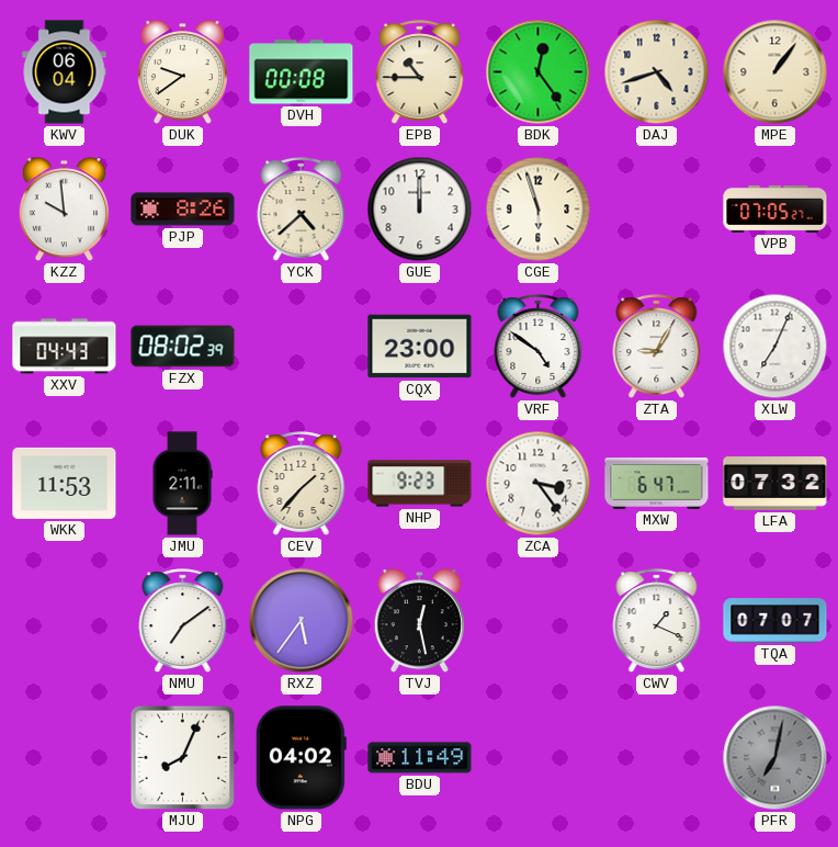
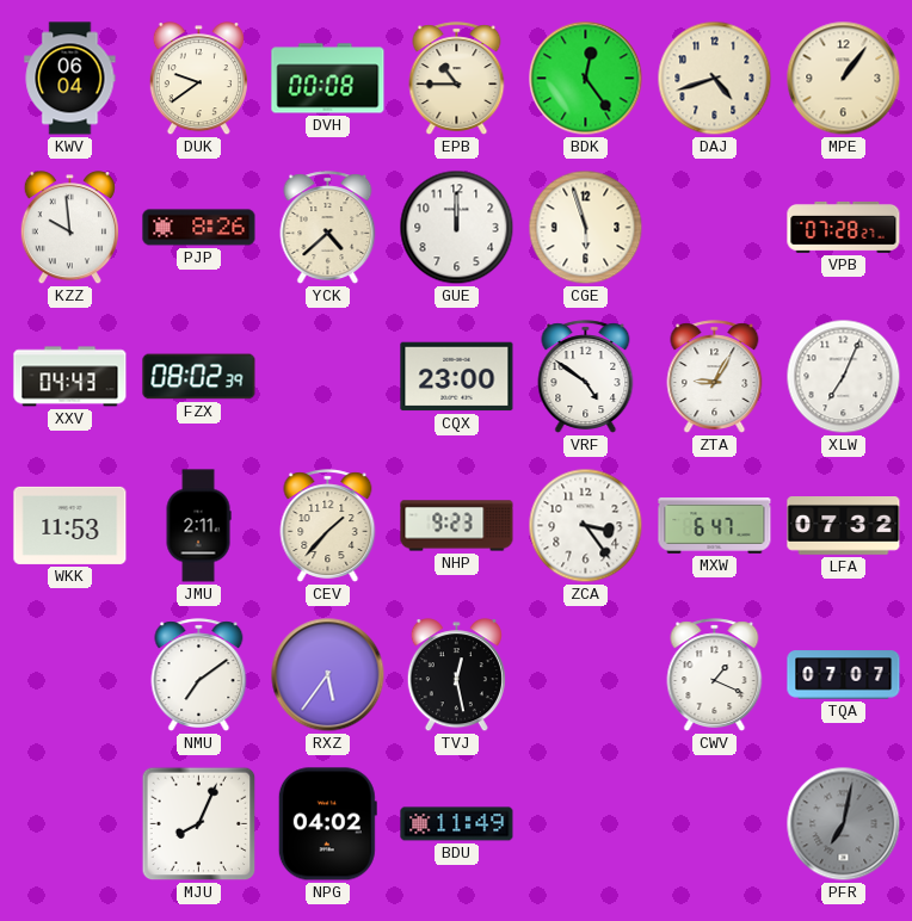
VPB: 07:05 -> 07:28
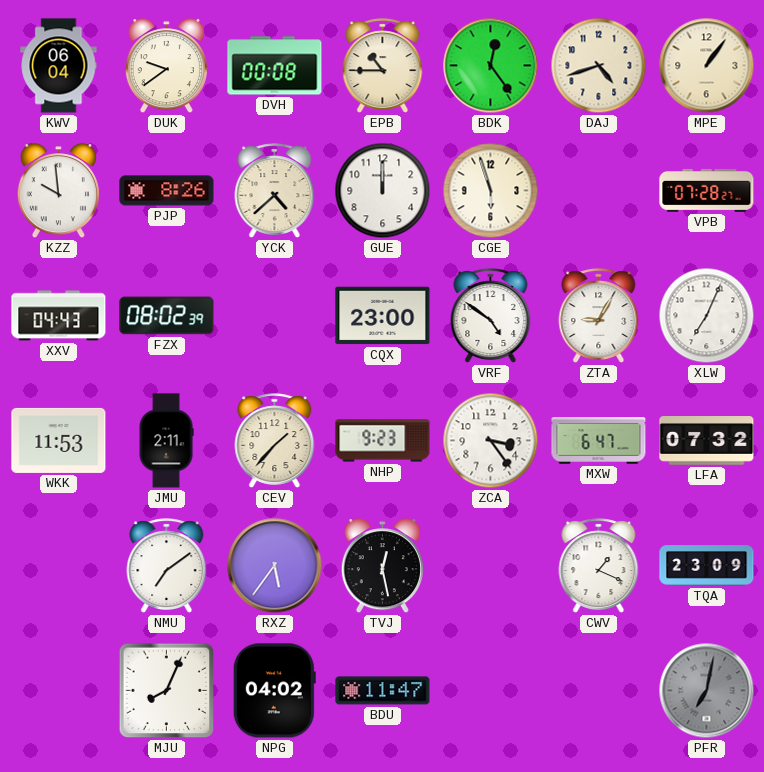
TQA: 07:07 -> 23:09
BDU: 11:49 -> 11:47
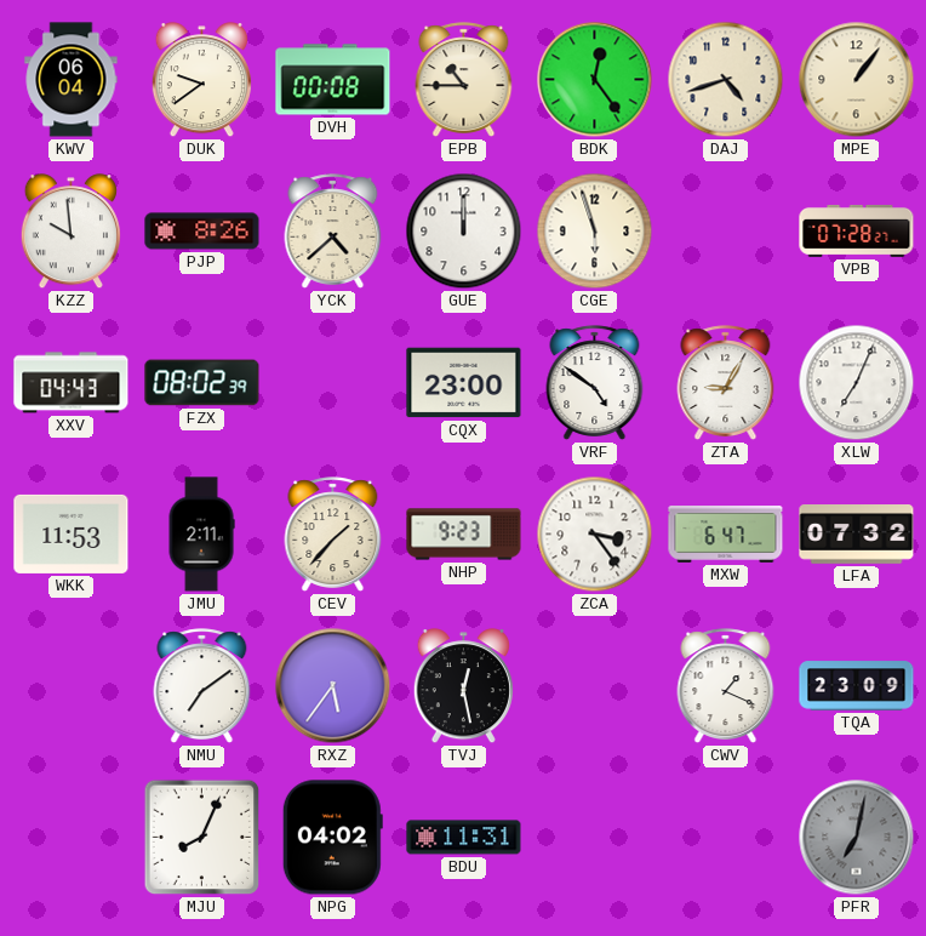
BDU: 11:47 -> 11:31
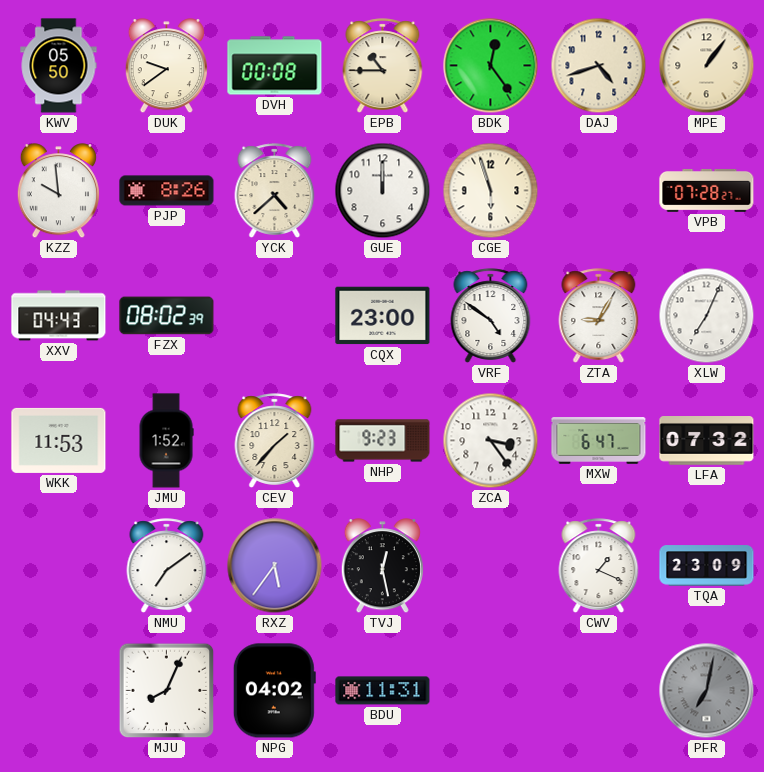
KWV: 06:04 -> 05:50
JMU: 2:11 -> 1:52
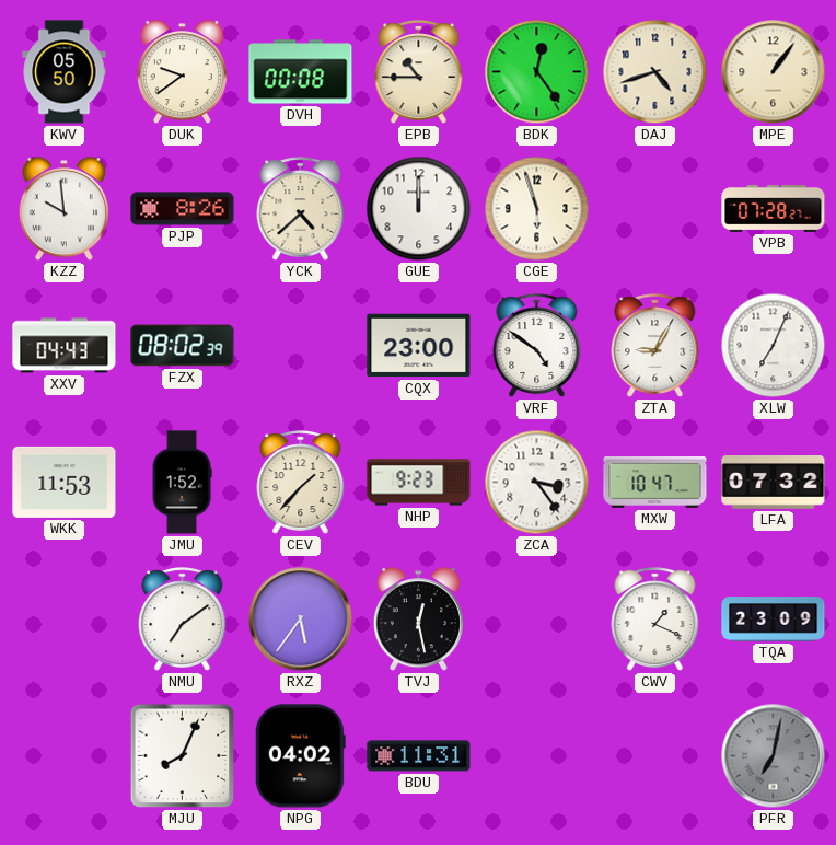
MXW: 6:47 -> 10:47
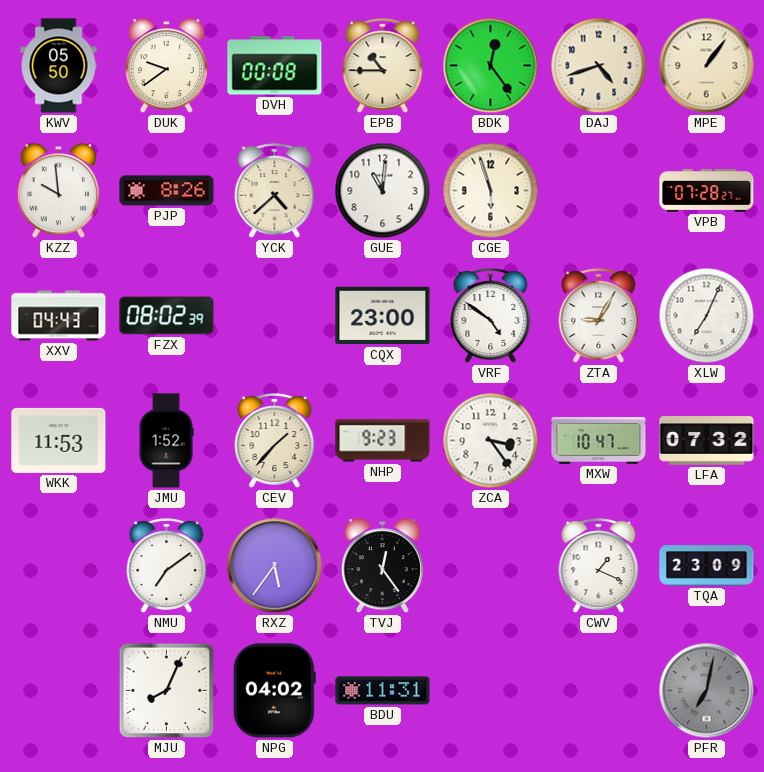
GUE: 12:00 -> 11:01
TVJ: 12:28 -> 12:24
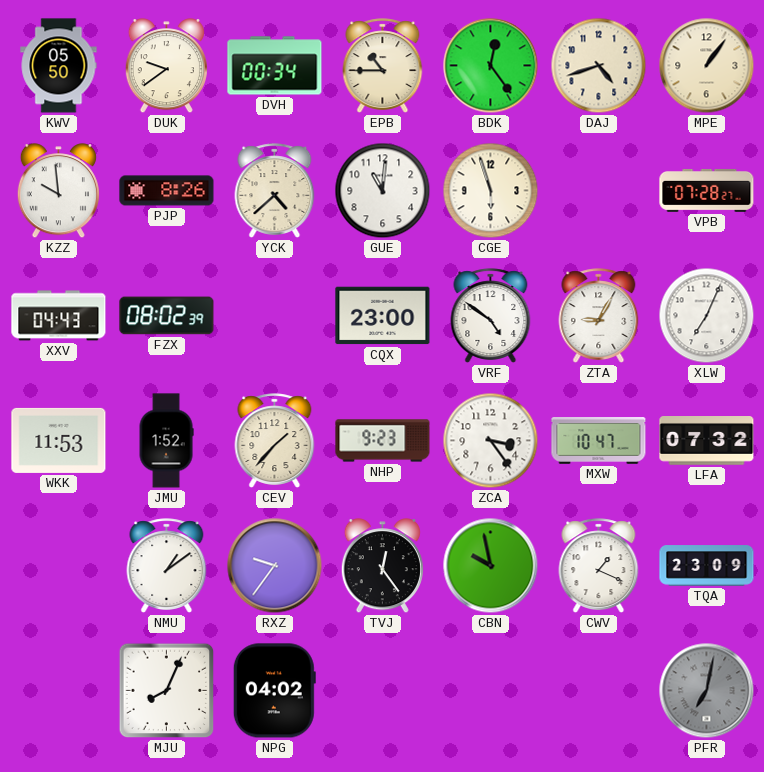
DVH: 00:08 -> 00:34
NMU: 7:09 -> 1:09
RXZ: 5:36 -> 9:36
CBN: none -> 9:58
BDU: 11:31 -> none
